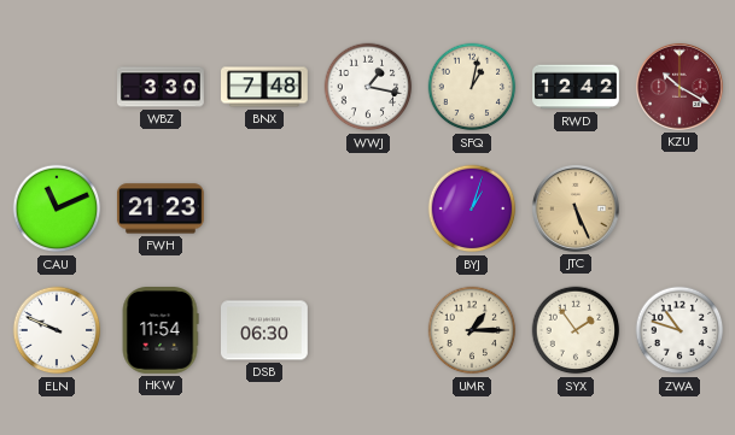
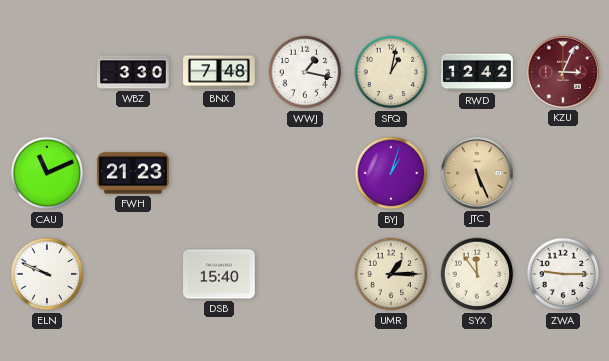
KZU: 10:20 -> 3:04
HKW: 11:54 -> none
DSB: 06:30 -> 15:40
SYX: 1:54 -> 11:54
ZWA: 10:48 -> 9:15
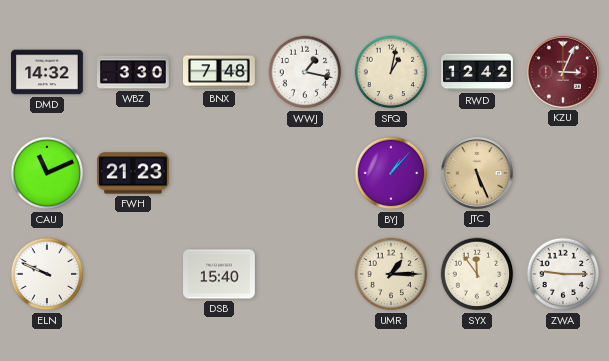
DMD: none -> 14:32
BYJ: 1:03 -> 1:07
